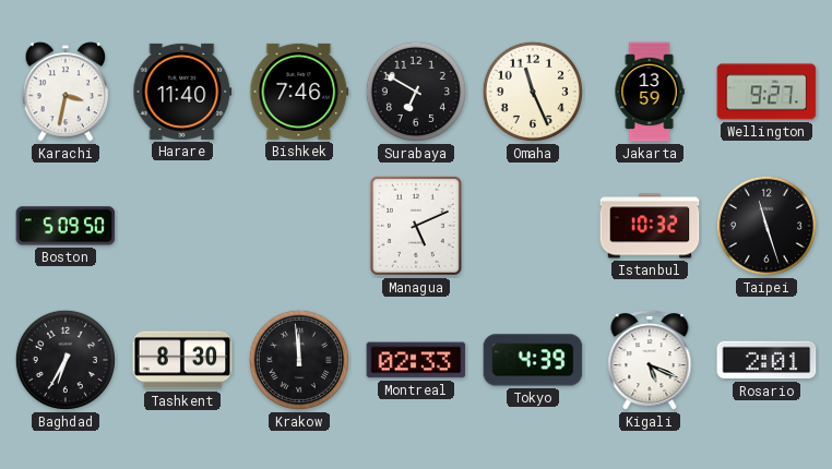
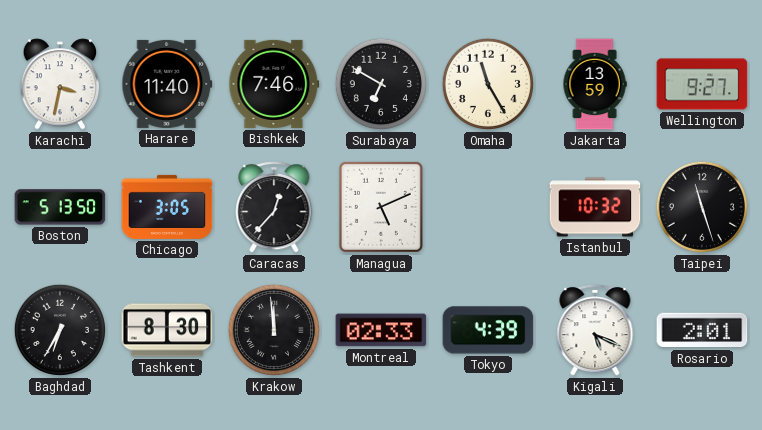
Omaha: 11:26 -> 11:25
Boston: 5:09 -> 5:13
Chicago: none -> 3:05
Caracas: none -> 12:37
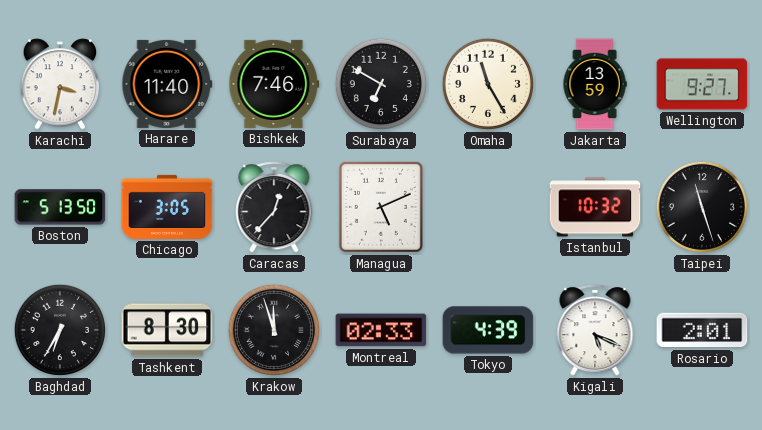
Krakow: 11:59 -> 11:57
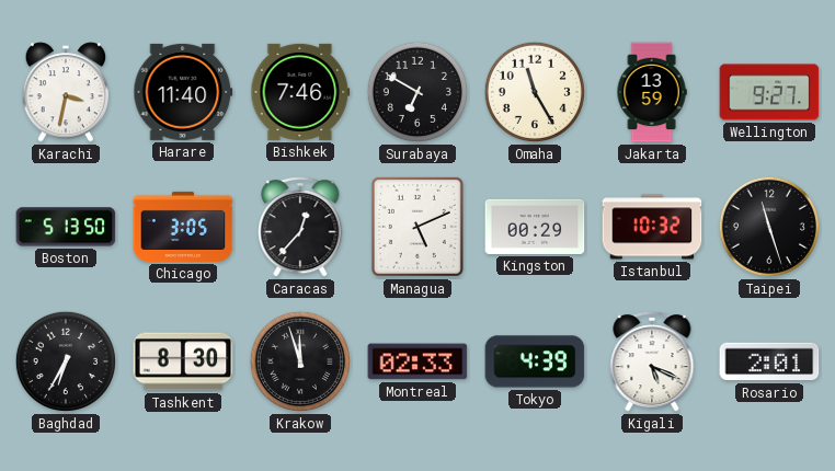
Kingston: none -> 00:29
